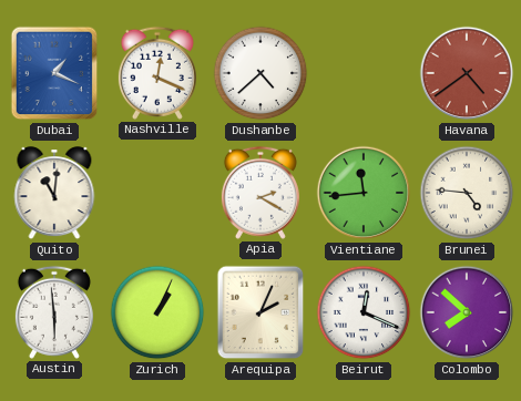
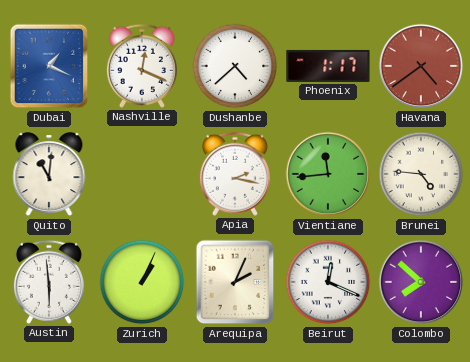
Phoenix: none -> 1:17
Apia: 2:20 -> 2:17
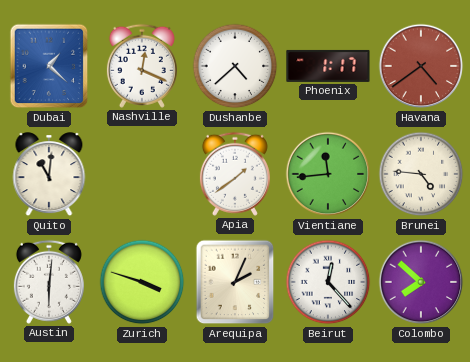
Dubai: 1:19 -> 1:22
Apia: 2:17 -> 1:39
Austin: 5:59 -> 6:01
Zurich: 1:04 -> 3:48
Beirut: 12:19 -> 12:23
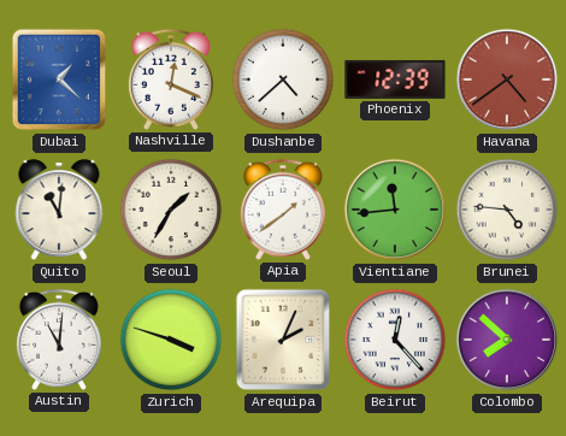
Phoenix: 1:17 -> 12:39
Seoul: none -> 1:35
Austin: 6:01 -> 11:01
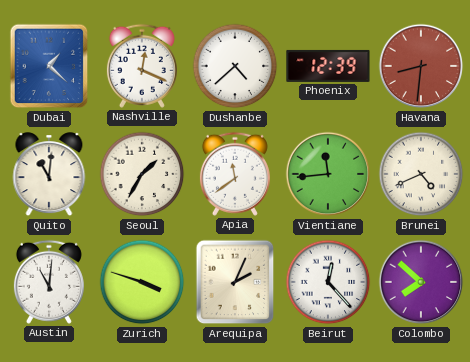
Havana: 4:39 -> 8:31
Apia: 1:39 -> 11:39
Brunei: 4:46 -> 4:41
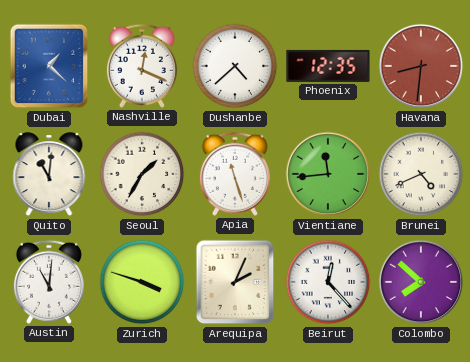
Phoenix: 12:39 -> 12:35
Apia: 11:39 -> 11:27
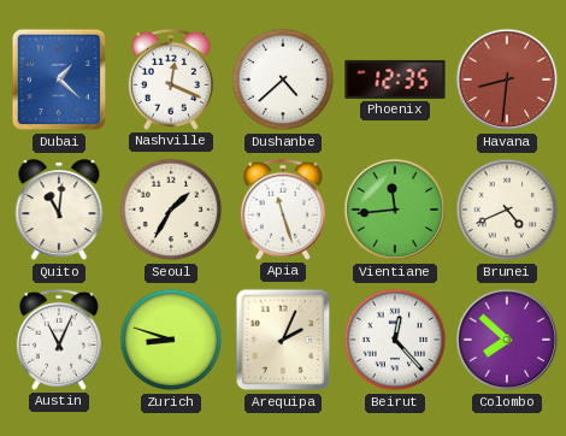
Austin: 11:01 -> 11:04
Zurich: 3:48 -> 8:48
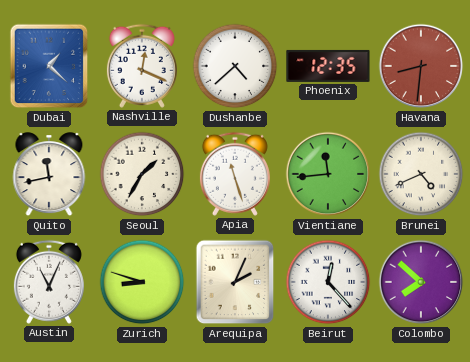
Quito: 11:01 -> 11:43
